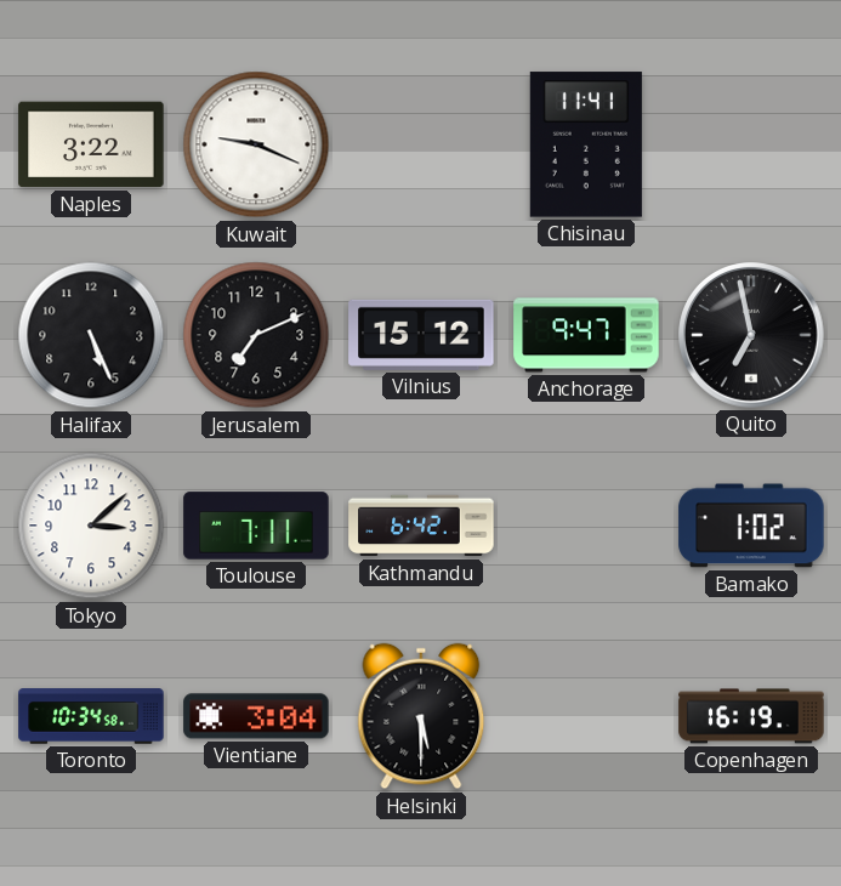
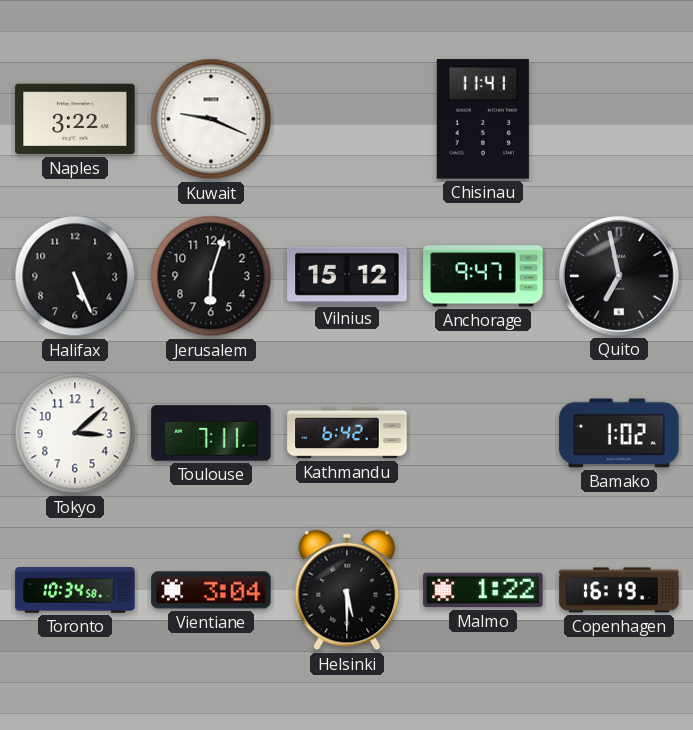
Jerusalem: 7:11 -> 6:03
Malmo: none -> 1:22
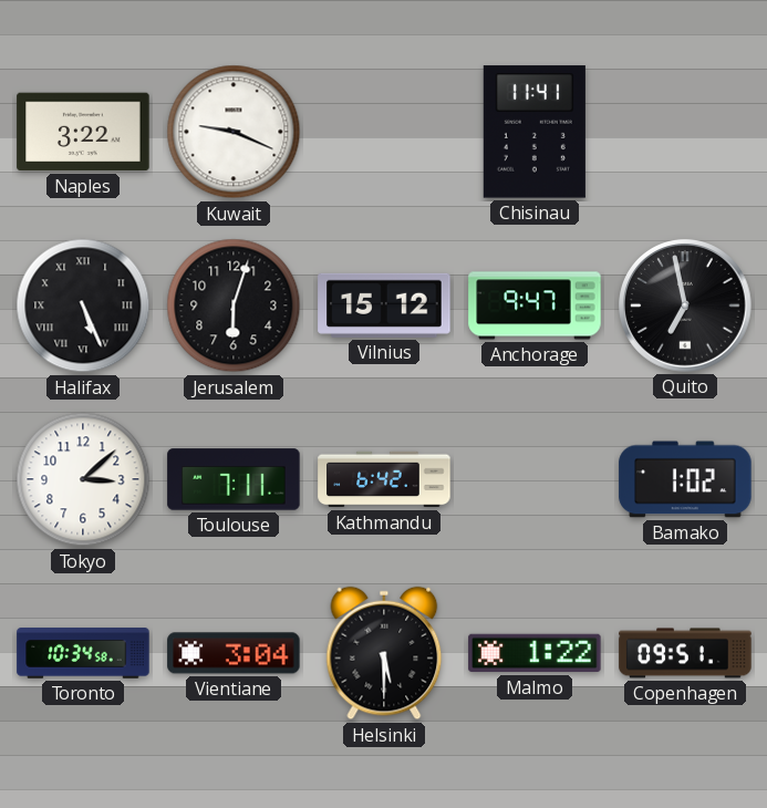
Halifax numerals: Arabic -> Roman
Copenhagen: 16:19 -> 09:51
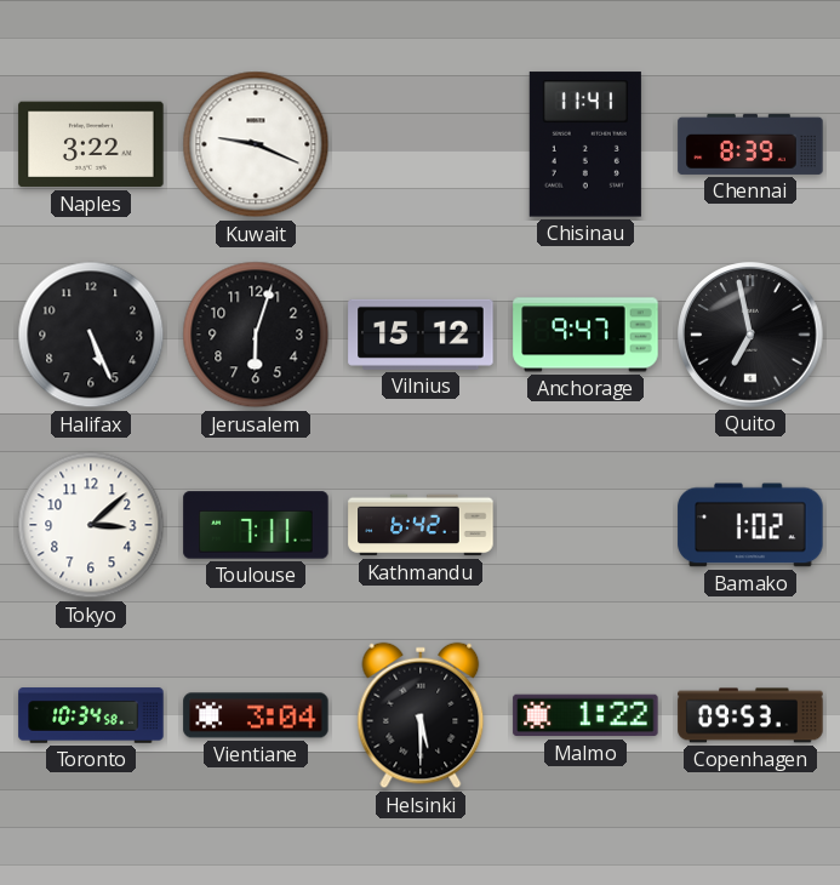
Chennai: none -> 8:39
Halifax numerals: Roman -> Arabic
Copenhagen: 09:51 -> 09:53
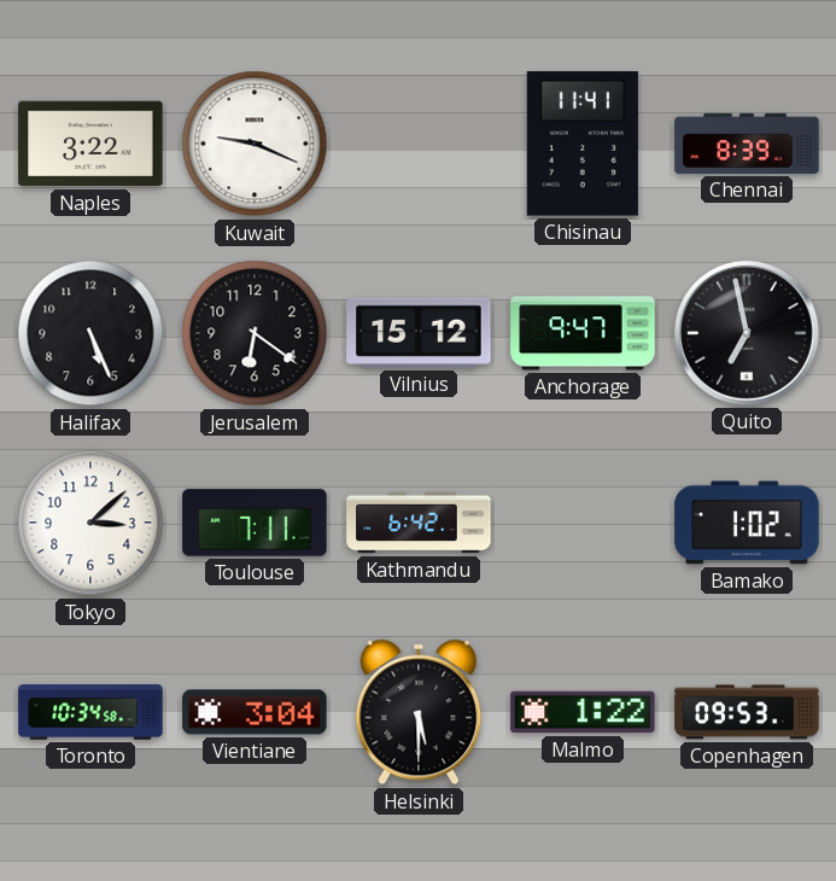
Jerusalem: 6:03 -> 6:21
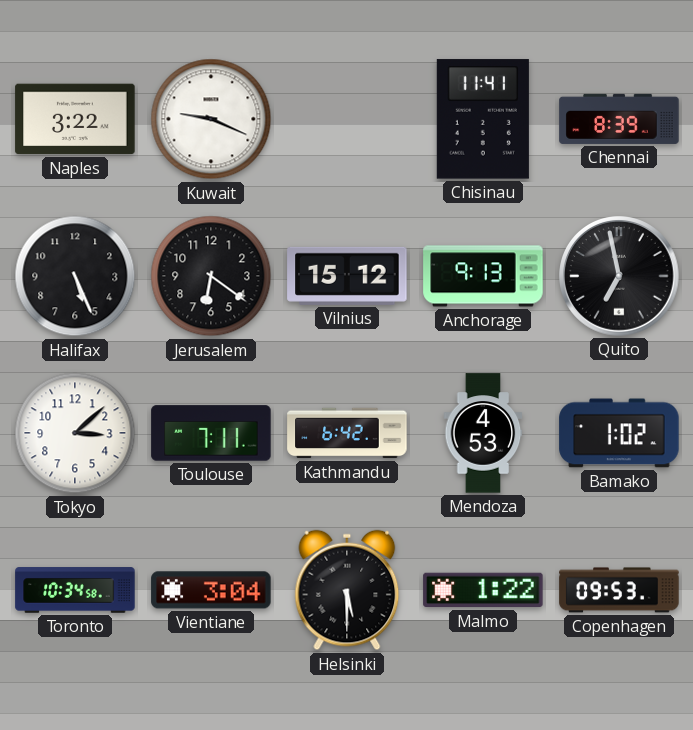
Anchorage: 9:47 -> 9:13
Mendoza: none -> 4:53
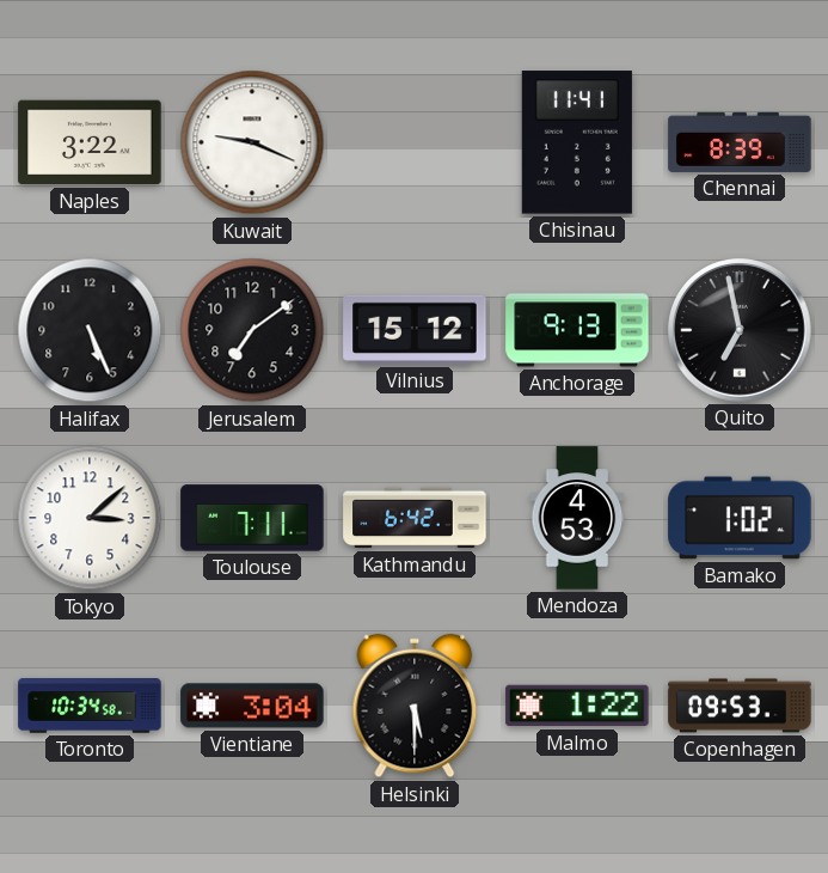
Jerusalem: 6:21 -> 7:09
